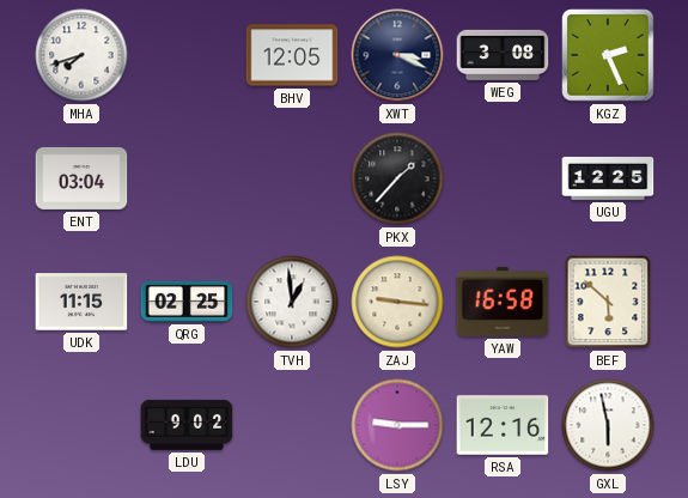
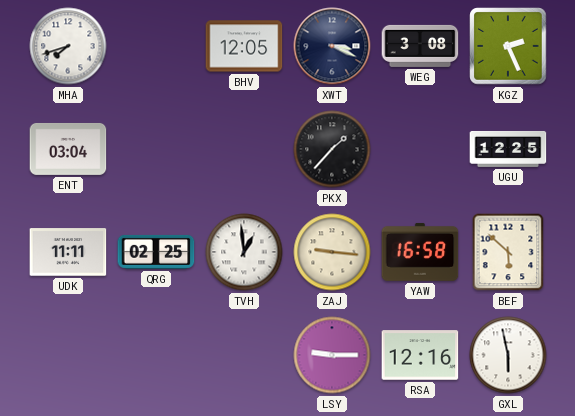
UDK: 11:15 -> 11:11
LDU: 9:02 -> none
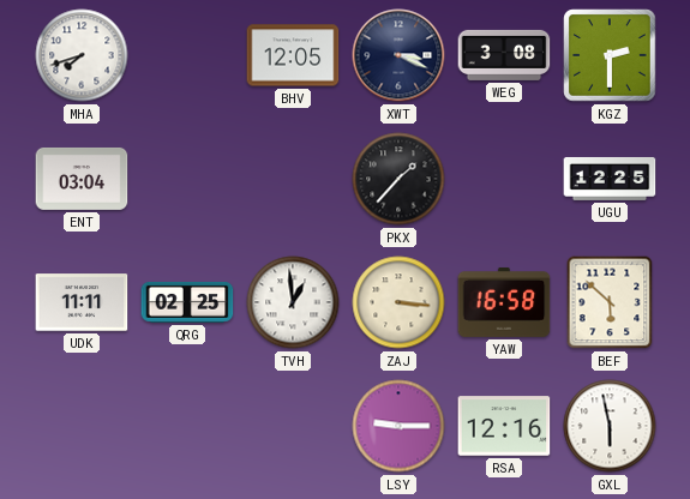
KGZ: 2:26 -> 2:30
ZAJ: 9:16 -> 3:16
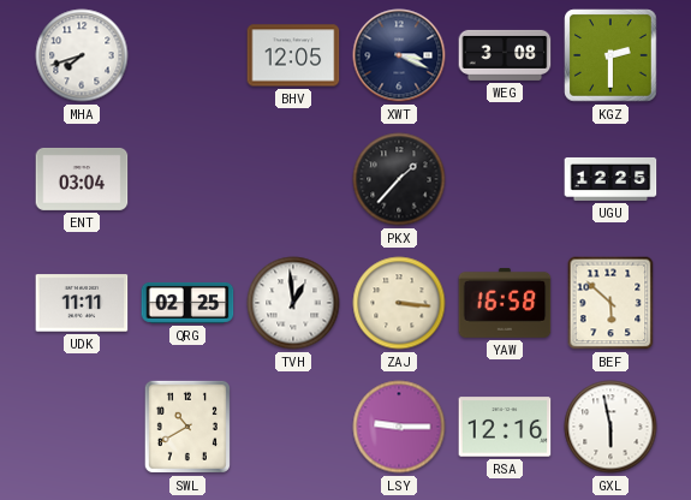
SWL: none -> 10:40
